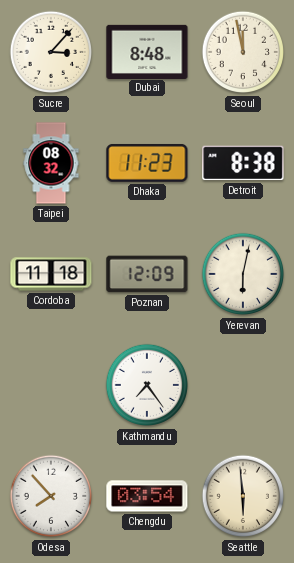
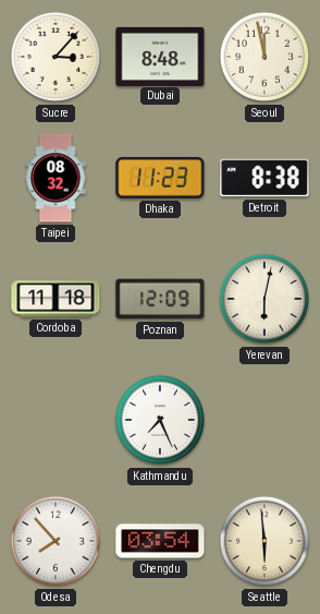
Kathmandu: 7:24 -> 7:26
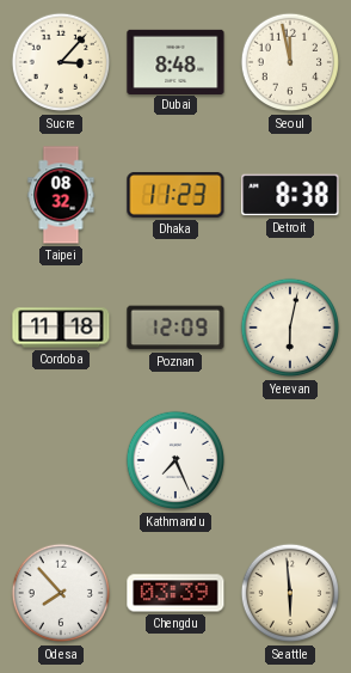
Chengdu: 03:54 -> 03:39
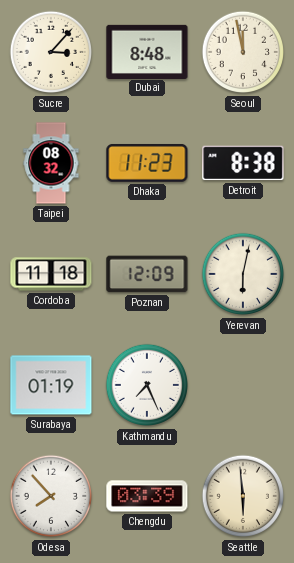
Surabaya: none -> 01:19
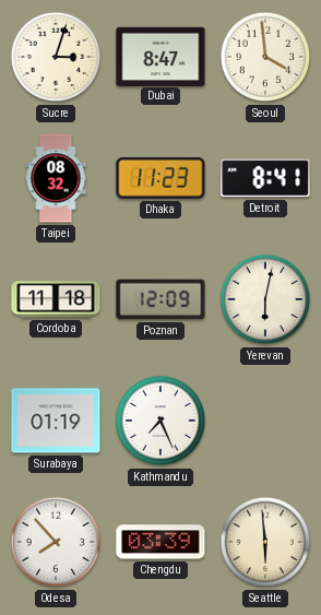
Sucre: 3:07 -> 3:03
Dubai: 8:48 -> 8:47
Seoul: 11:58 -> 3:59
Detroit: 8:38 -> 8:41
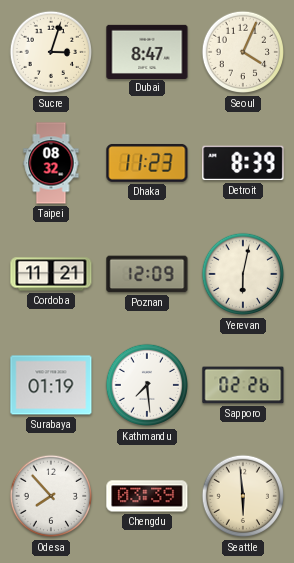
Seoul: 3:59 -> 4:04
Detroit: 8:41 -> 8:39
Cordoba: 11:18 -> 11:21
Kathmandu: 7:26 -> 7:29
Sapporo: none -> 02:26
